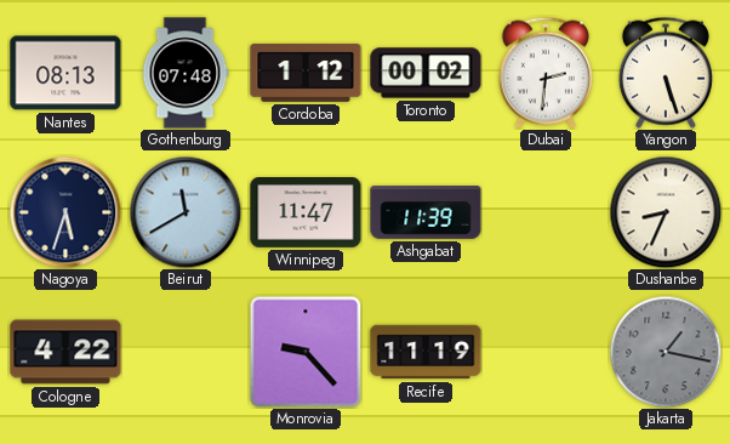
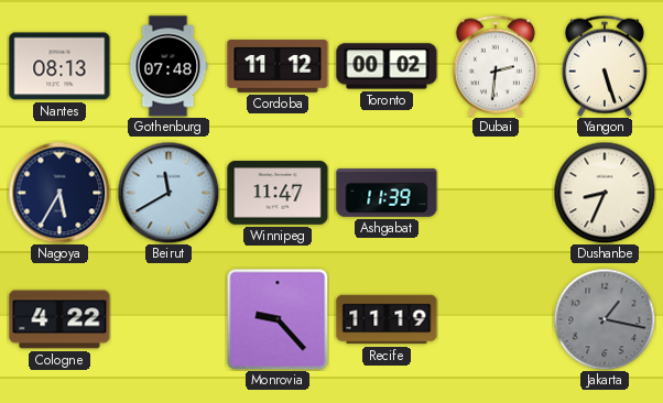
Cordoba: 1:12 -> 11:12
Nagoya: 5:33 -> 5:35
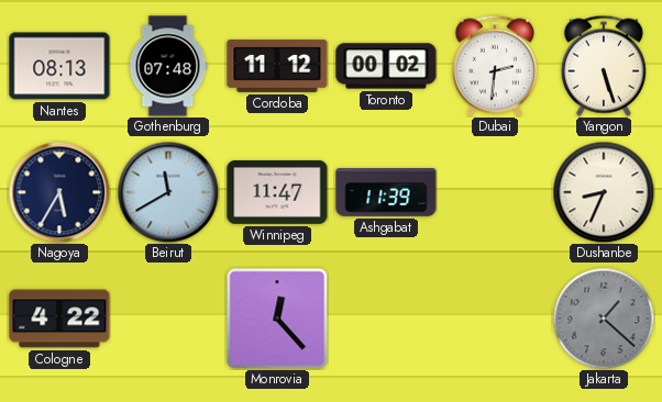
Monrovia: 9:23 -> 12:23
Recife: 11:19 -> none
Jakarta: 1:17 -> 1:22
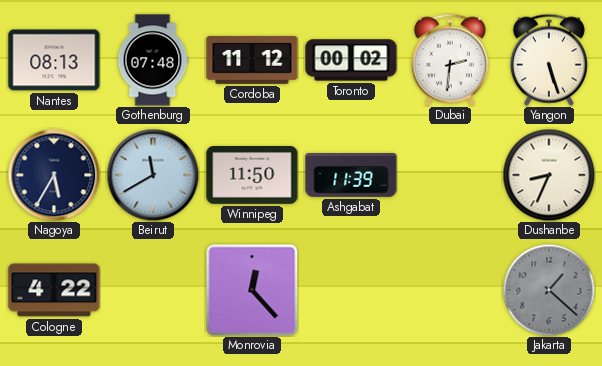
Winnipeg: 11:47 -> 11:50
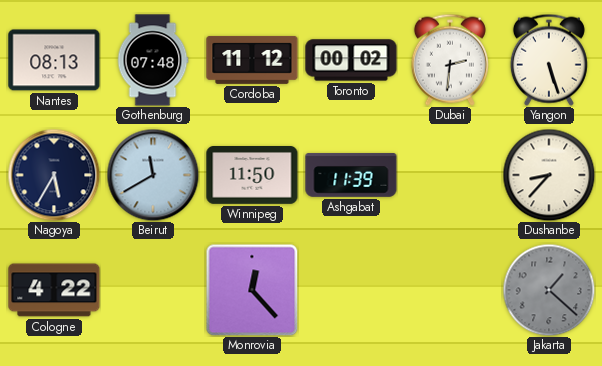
Dushanbe: 8:34 -> 8:37
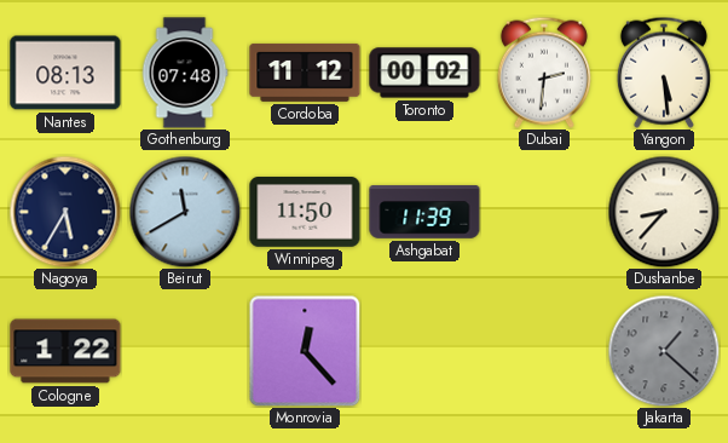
Yangon: 5:27 -> 5:29
Cologne: 4:22 -> 1:22
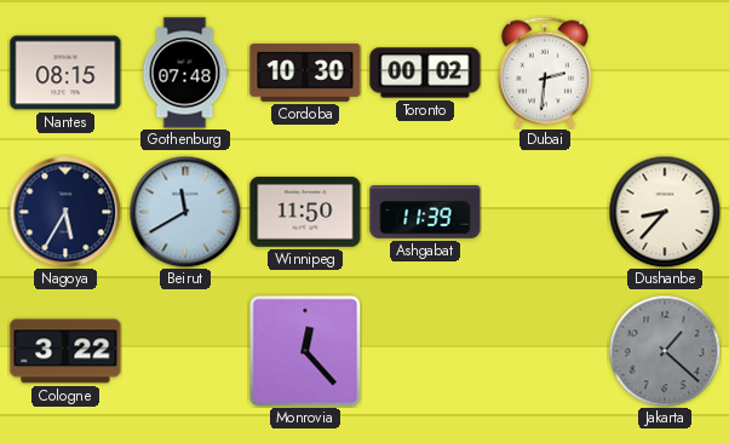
Nantes: 08:13 -> 08:15
Cordoba: 11:12 -> 10:30
Yangon: 5:29 -> none
Cologne: 1:22 -> 3:22
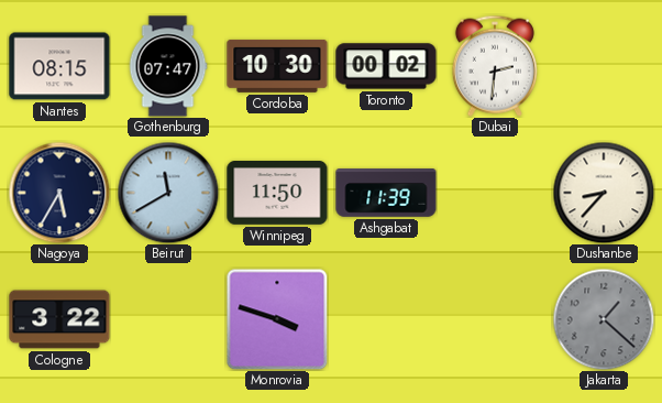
Gothenburg: 07:48 -> 07:47
Monrovia: 12:23 -> 3:48
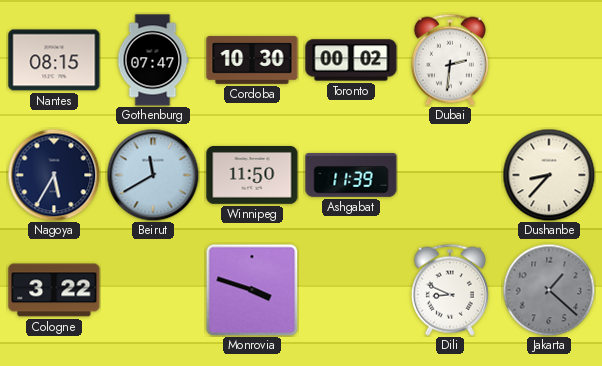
Dili: none -> 8:49
